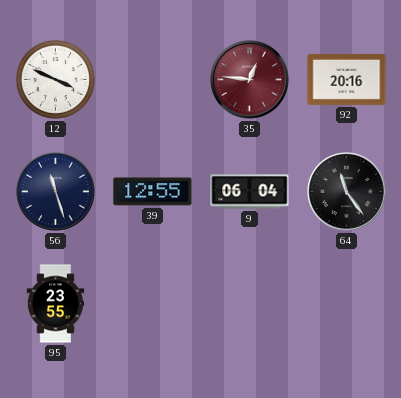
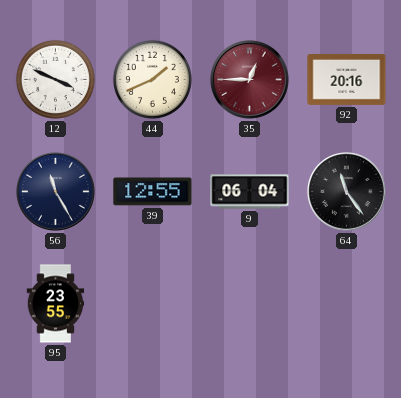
44: none -> 1:41
35: 12:46 -> 12:45
56: 11:27 -> 11:25
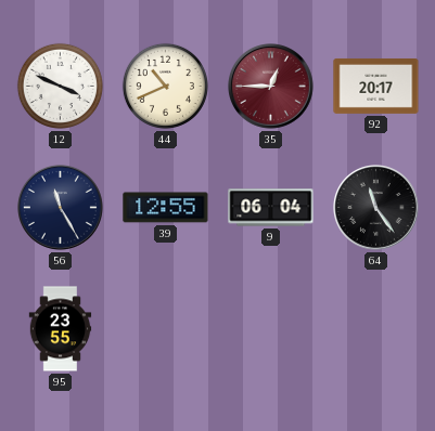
44: 1:41 -> 10:41
92: 20:16 -> 20:17
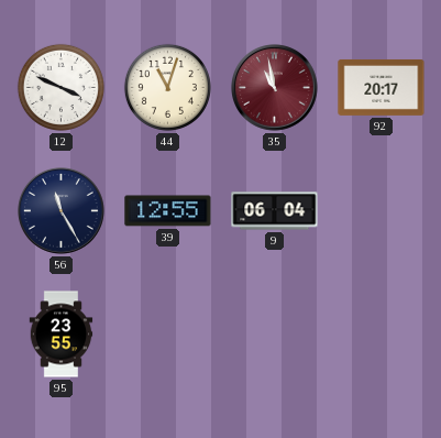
44: 10:41 -> 11:03
35: 12:45 -> 10:58
64: 11:24 -> none
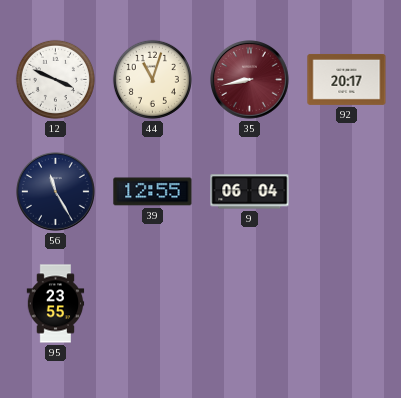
35: 10:58 -> 8:43
